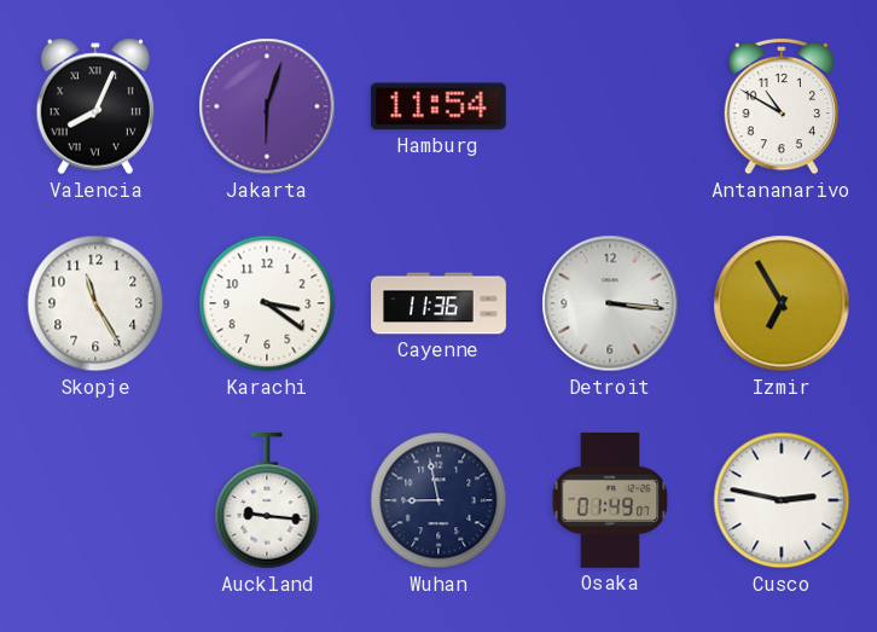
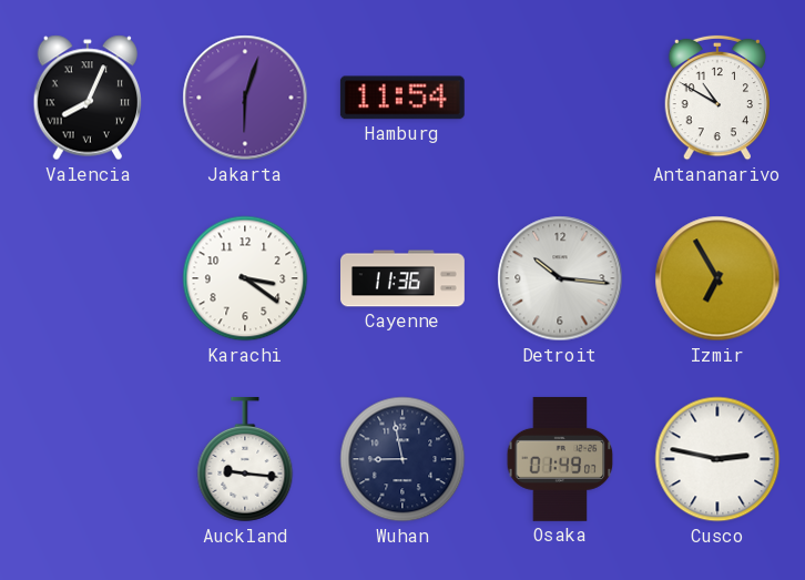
Skopje: 11:25 -> none
Detroit: 3:16 -> 10:16
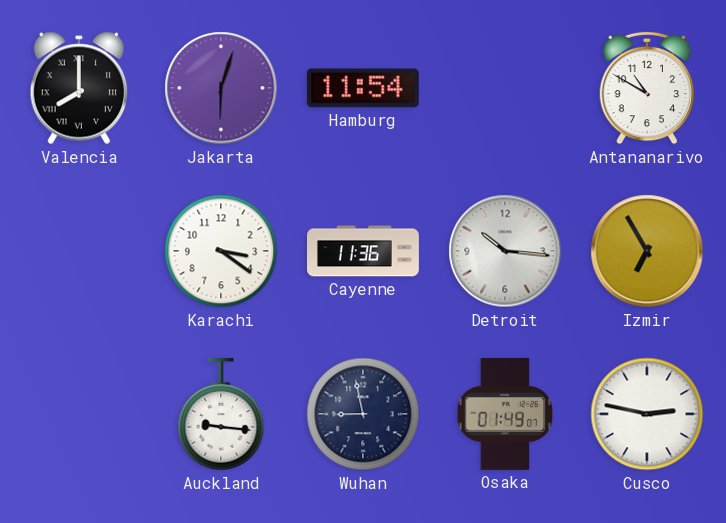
Valencia: 8:04 -> 8:00
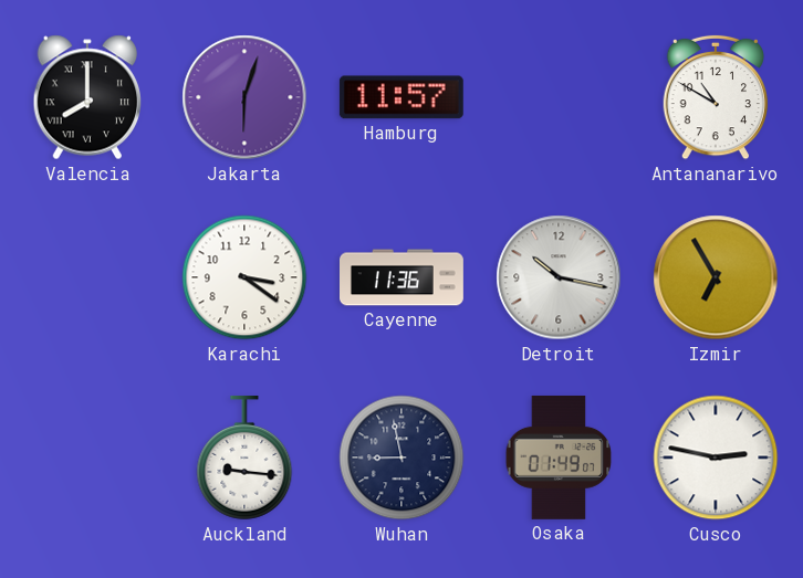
Hamburg: 11:54 -> 11:57
Detroit: 10:16 -> 10:17
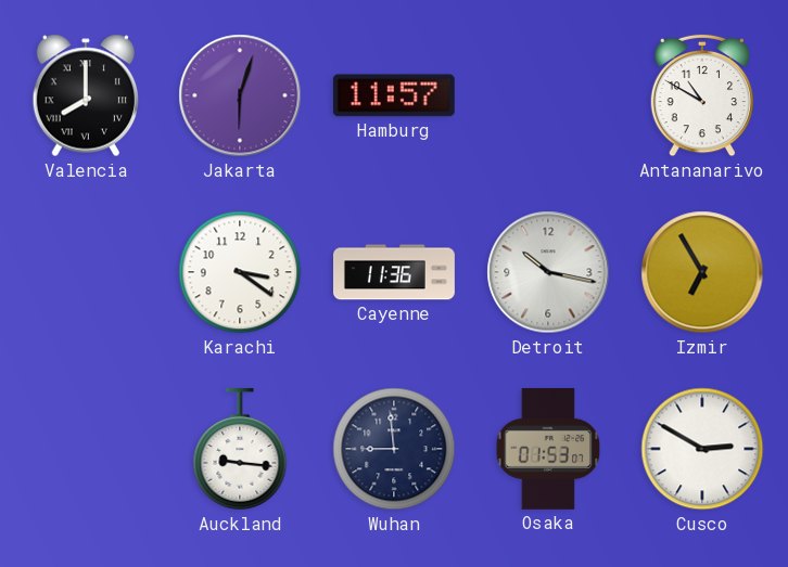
Wuhan: 8:58 -> 8:59
Osaka: 01:49 -> 01:53
Cusco: 2:47 -> 2:50
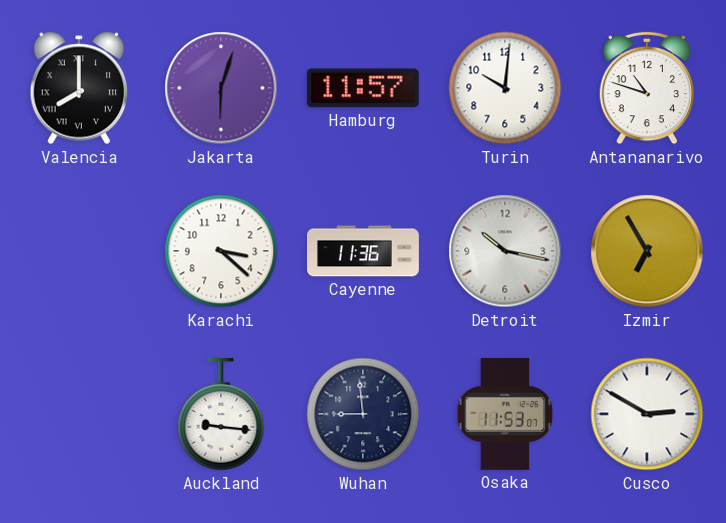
Turin: none -> 10:01
Antananarivo: 10:50 -> 10:48
Karachi: 3:21 -> 3:22
Osaka: 01:53 -> 11:53
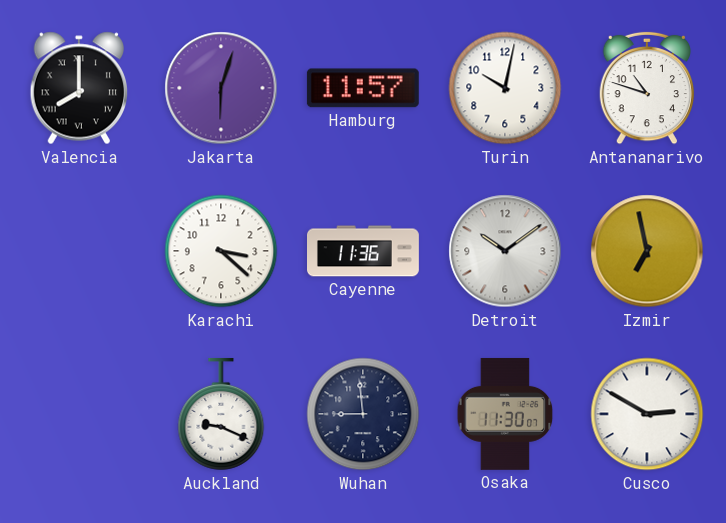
Turin: 10:01 -> 10:02
Detroit: 10:17 -> 10:09
Izmir: 6:55 -> 6:58
Auckland: 9:16 -> 9:19
Osaka: 11:53 -> 11:30
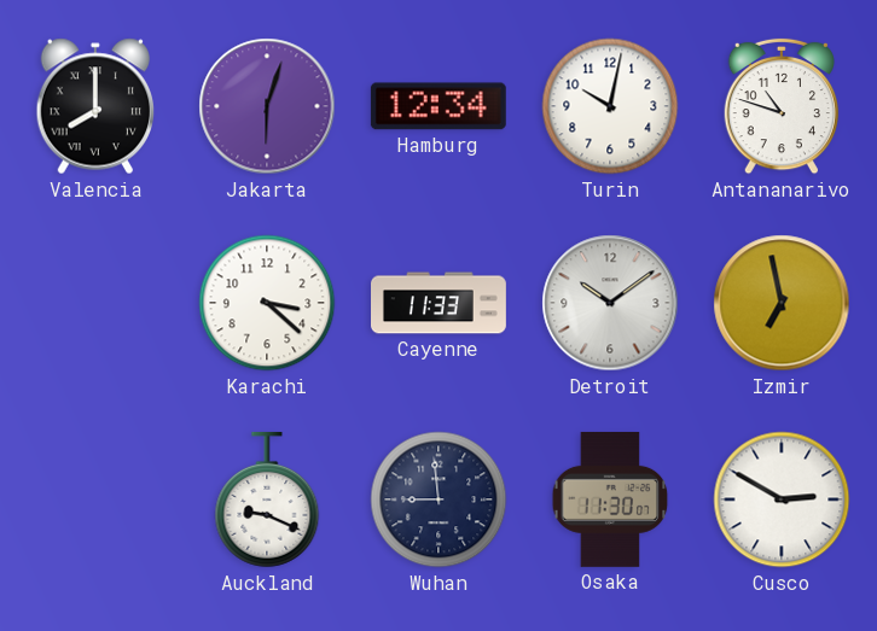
Hamburg: 11:57 -> 12:34
Cayenne: 11:36 -> 11:33
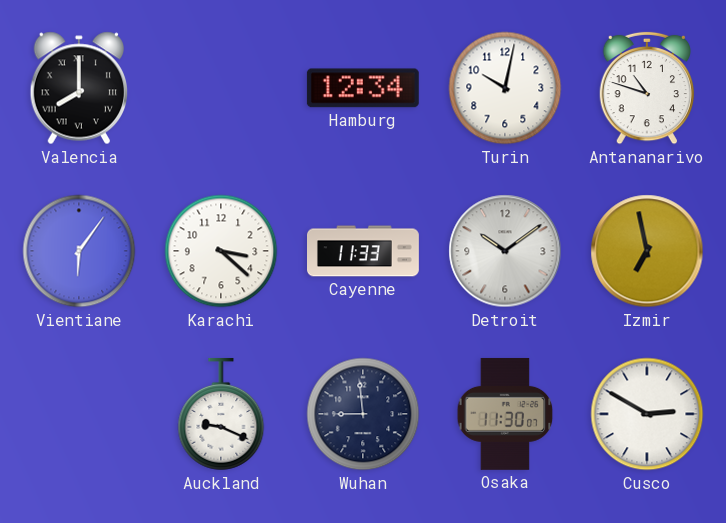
Jakarta: 6:03 -> none
Vientiane: none -> 6:06
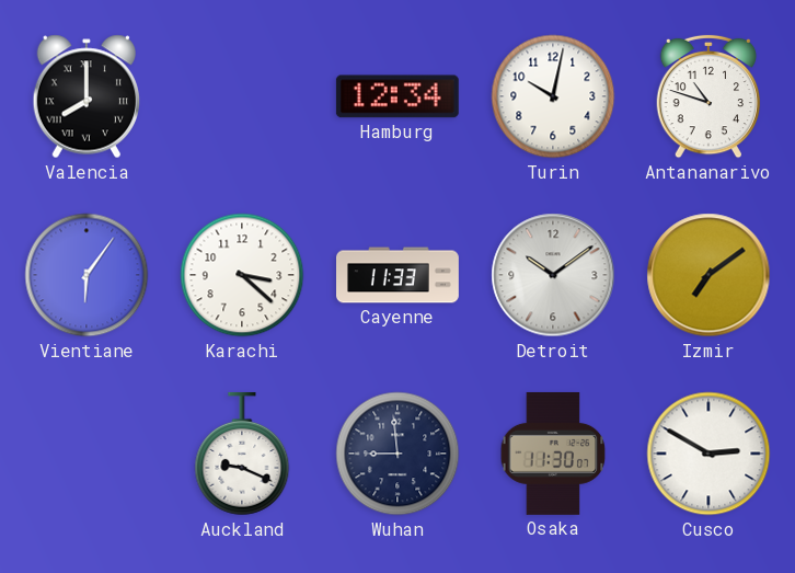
Izmir: 6:58 -> 7:09
